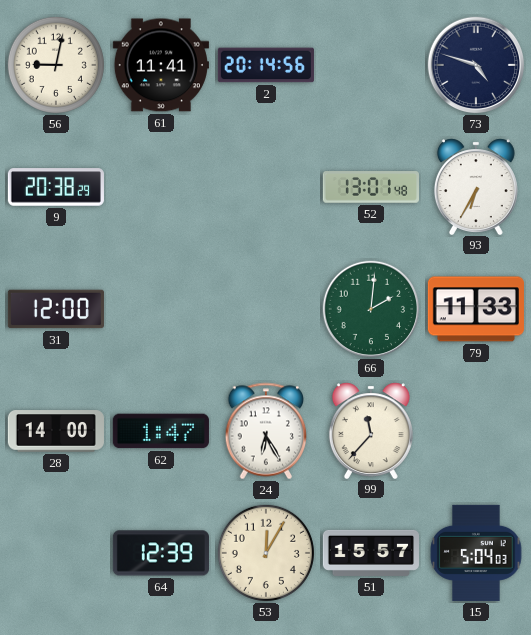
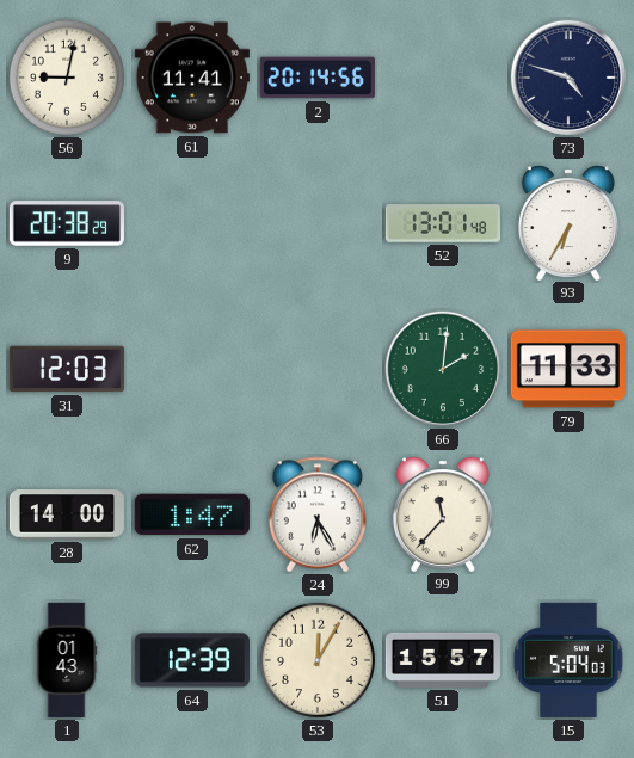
31: 12:00 -> 12:03
1: none -> 01:43
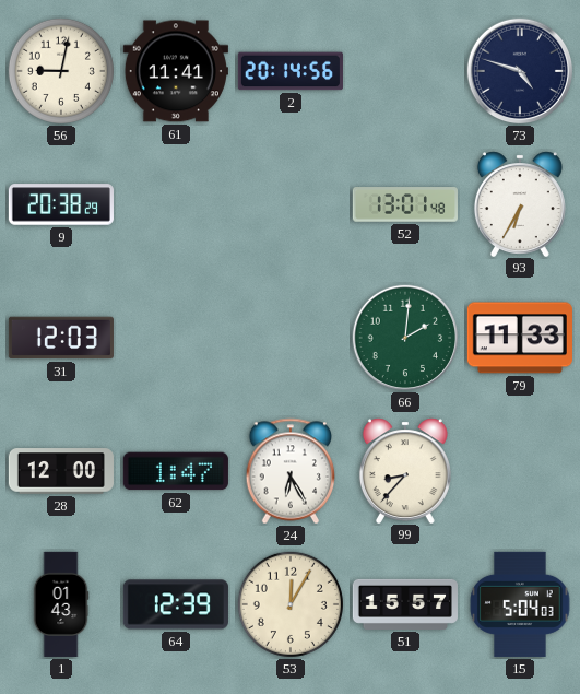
28: 14:00 -> 12:00
99: 11:37 -> 8:37
